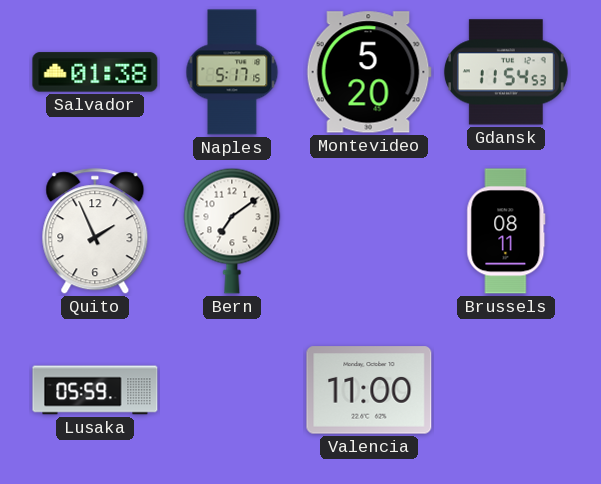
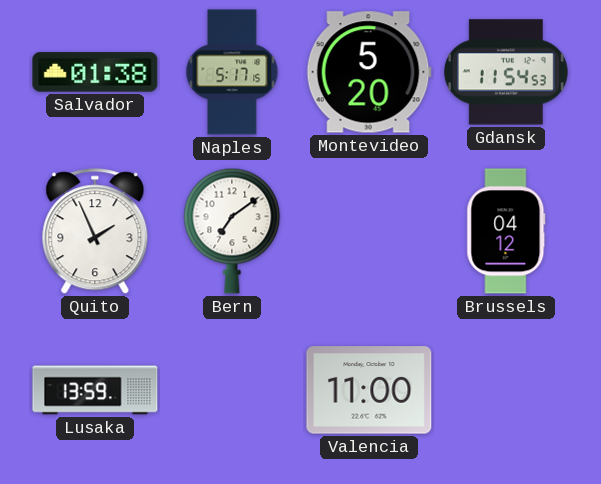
Brussels: 08:11 -> 04:12
Lusaka: 05:59 -> 13:59
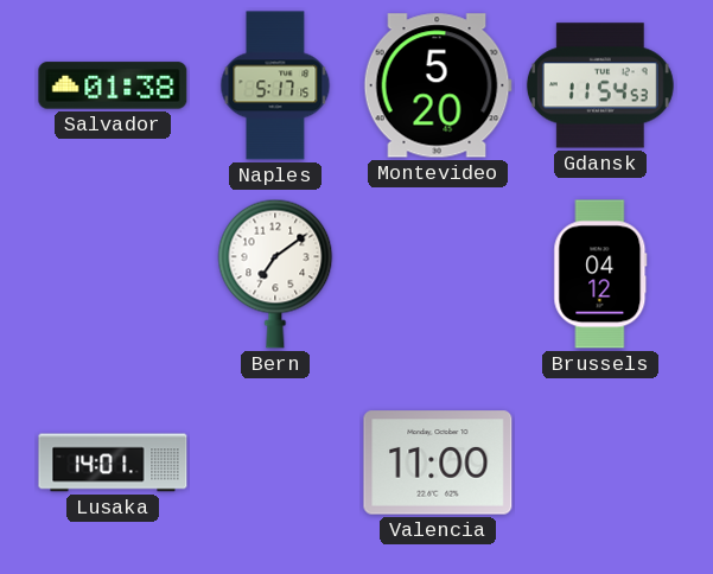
Quito: 1:56 -> none
Lusaka: 13:59 -> 14:01
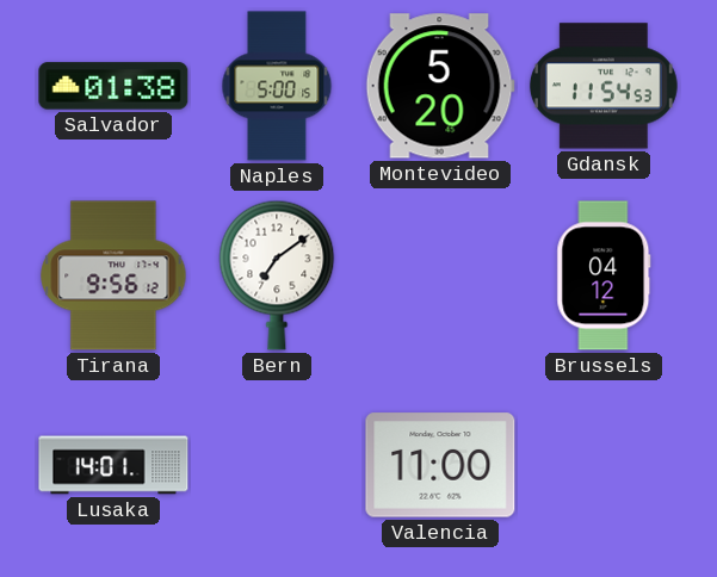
Naples: 5:17 -> 5:00
Tirana: none -> 9:56
